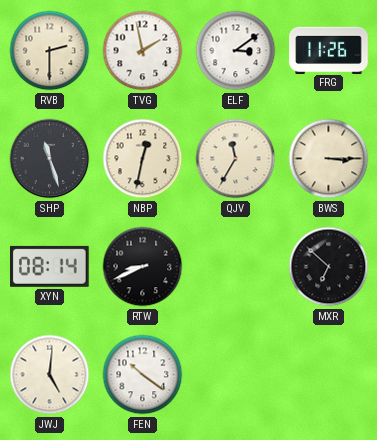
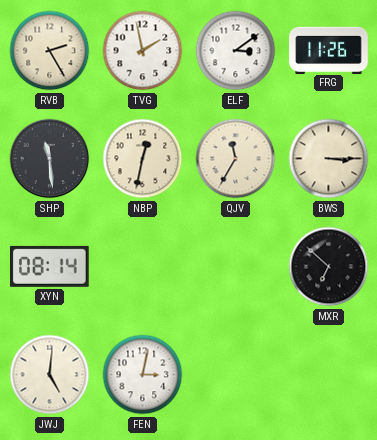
RVB: 2:30 -> 2:25
SHP: 11:27 -> 11:29
RTW: 8:41 -> none
FEN: 10:21 -> 3:02
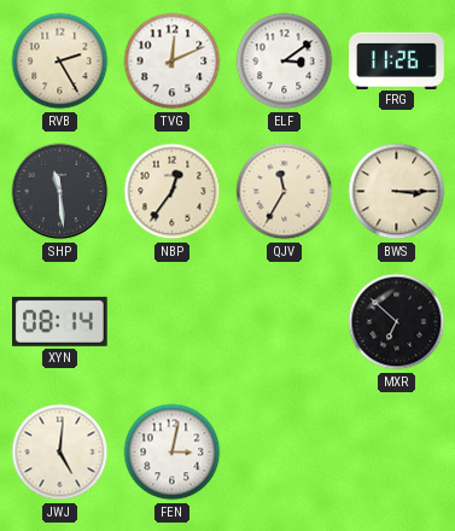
TVG: 1:58 -> 12:11
NBP: 12:32 -> 12:36
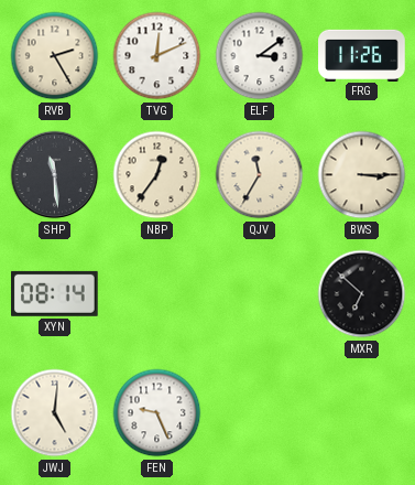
FEN: 3:02 -> 9:26
